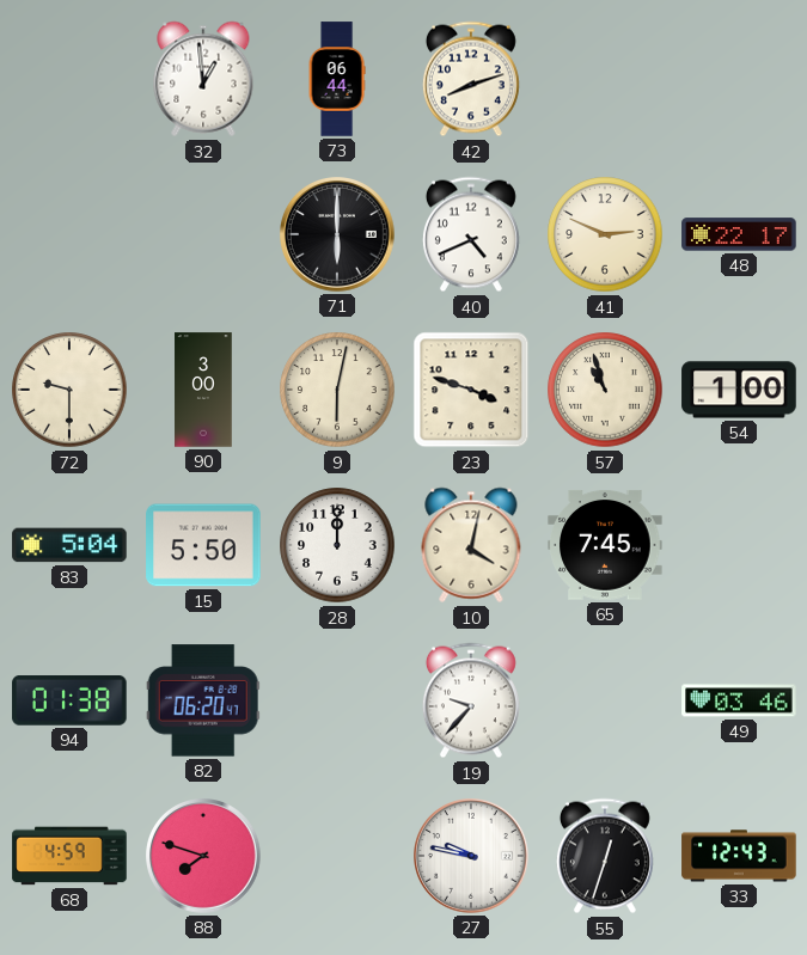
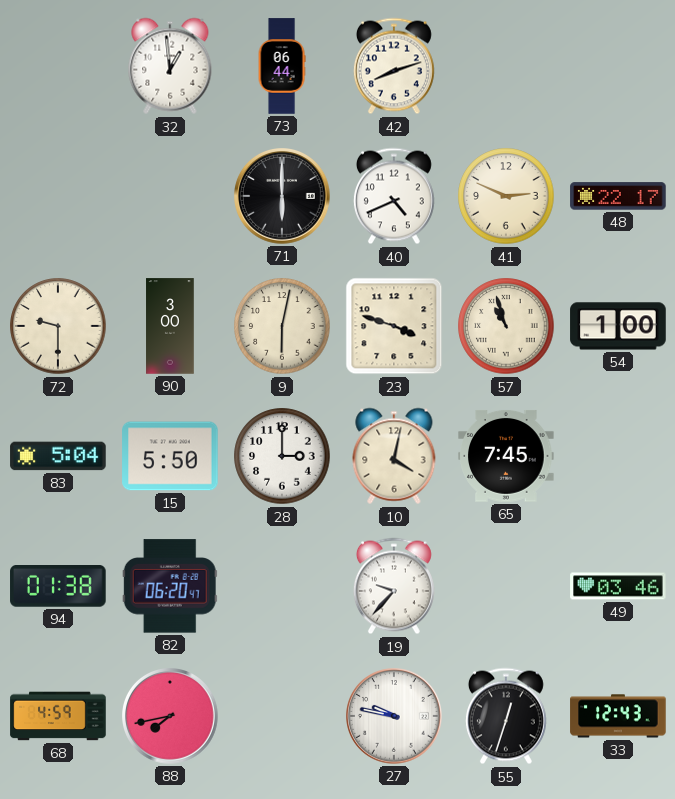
28: 12:00 -> 3:00
88: 7:48 -> 7:43
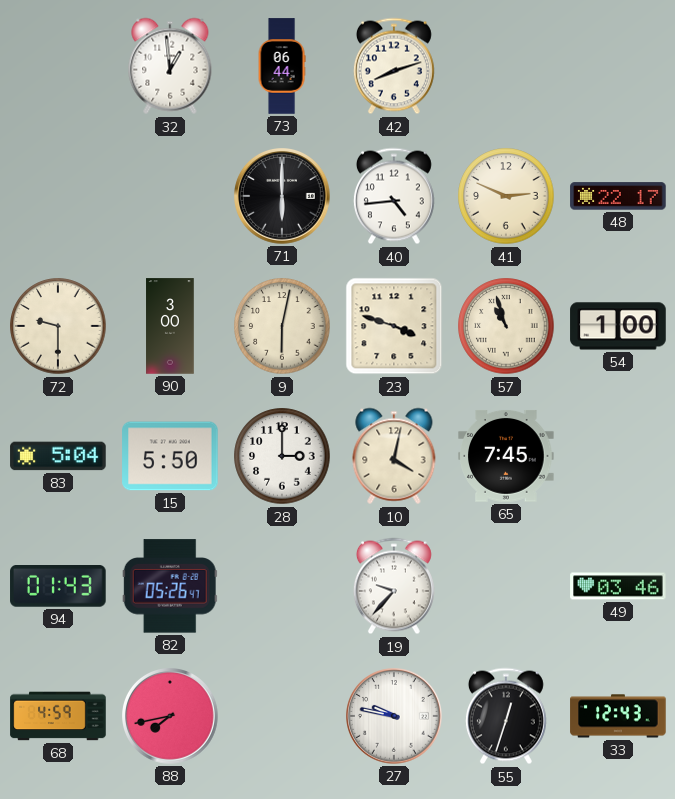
40: 4:41 -> 4:44
94: 01:38 -> 01:43
82: 06:20 -> 05:26
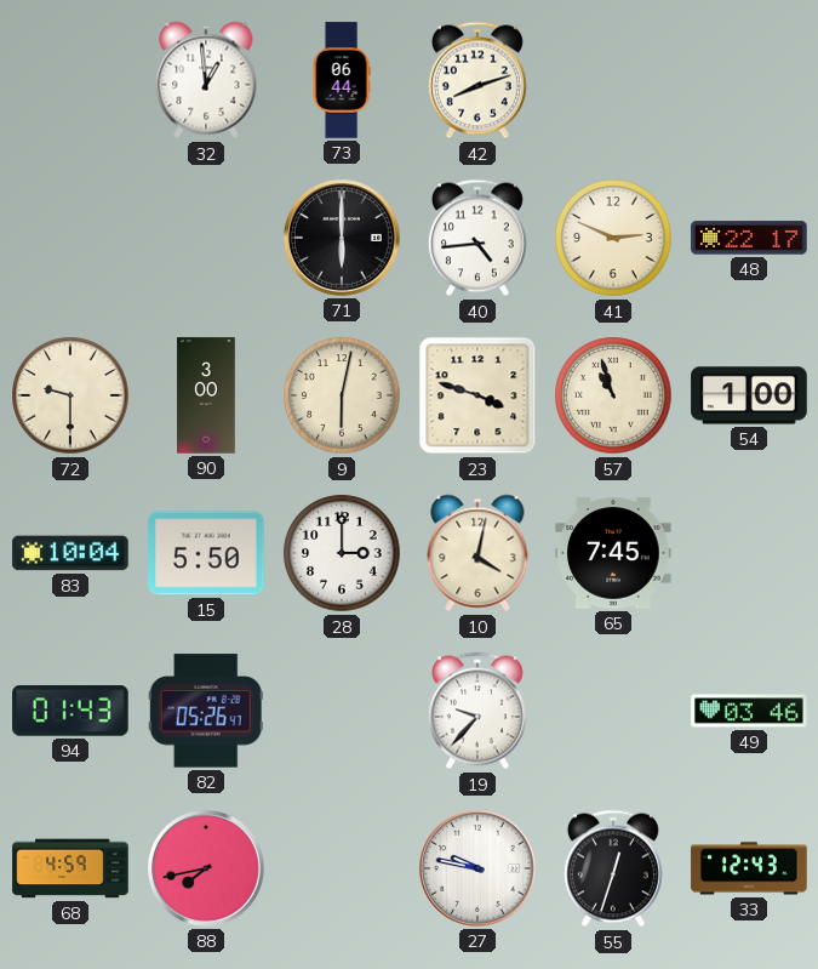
83: 5:04 -> 10:04
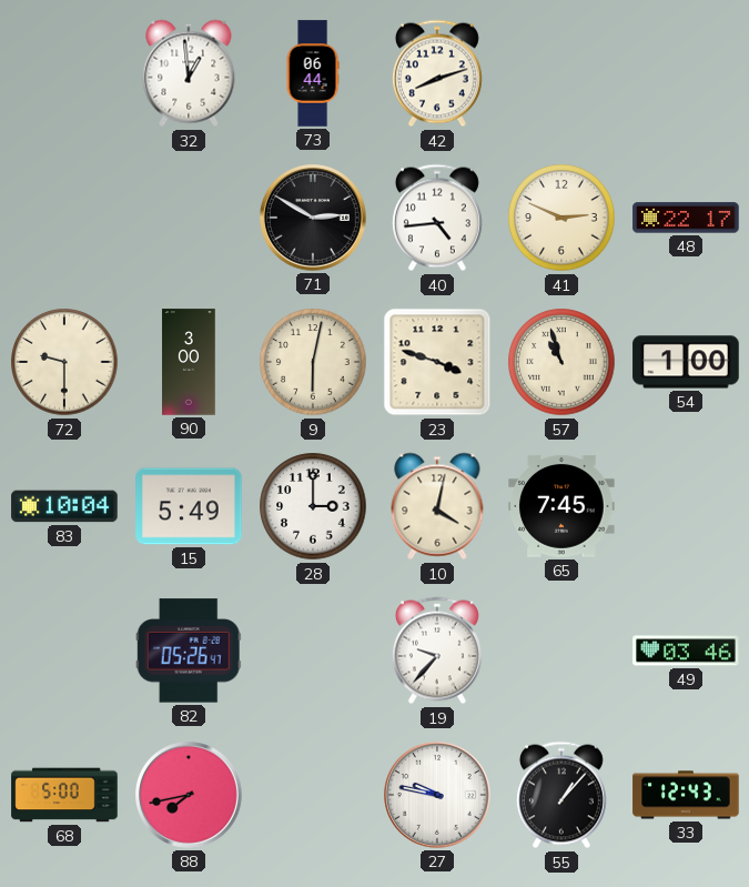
71: 6:00 -> 2:50
15: 5:50 -> 5:49
94: 01:43 -> none
68: 4:59 -> 5:00
55: 12:33 -> 1:07
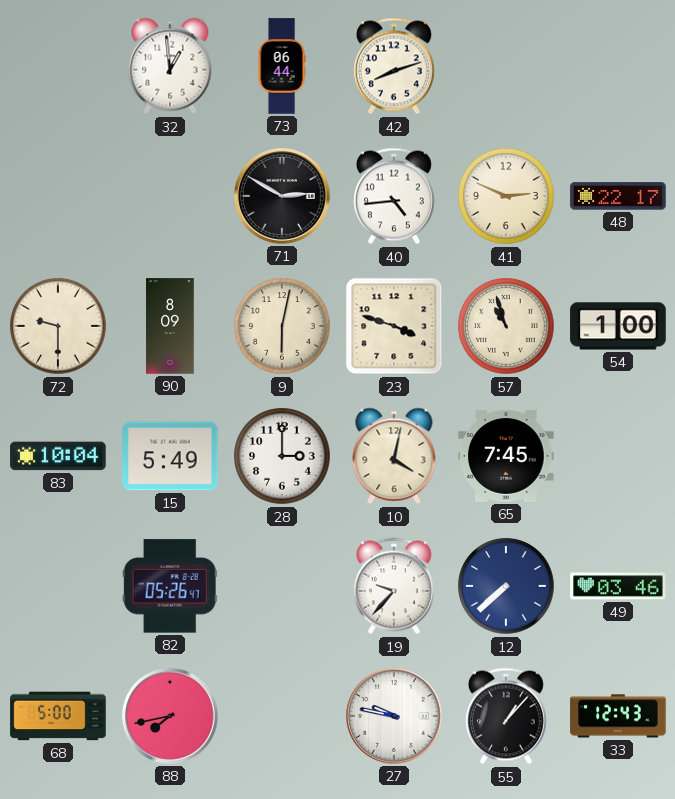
90: 3:00 -> 8:09
12: none -> 7:38
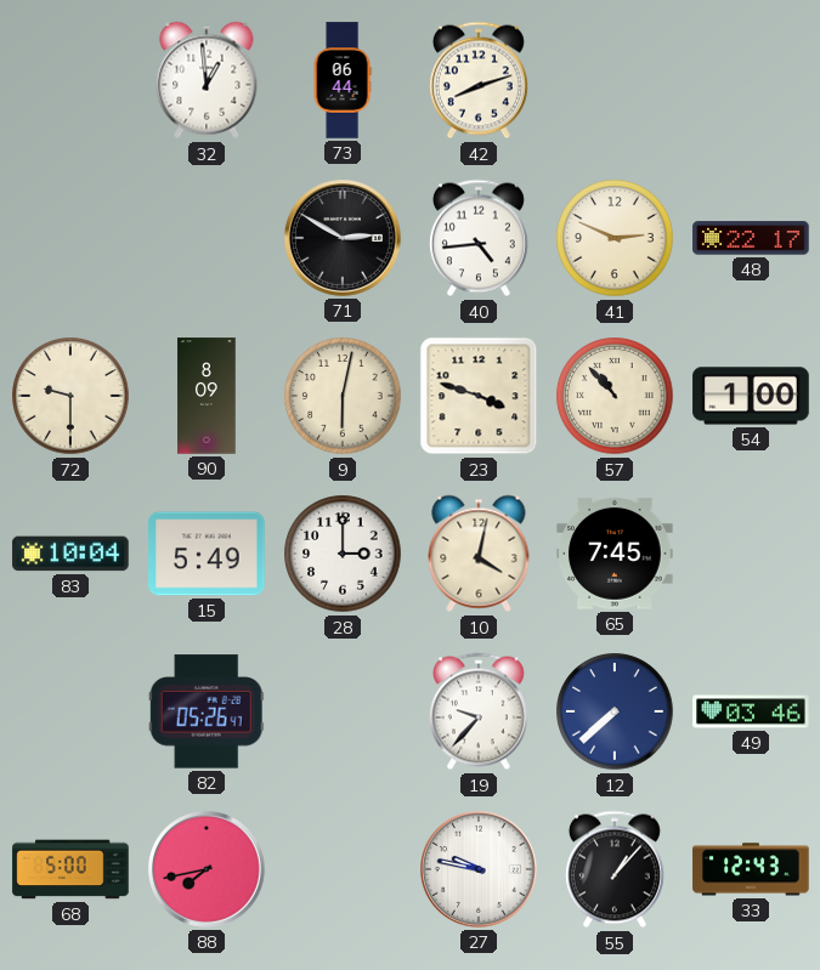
57: 10:57 -> 10:53
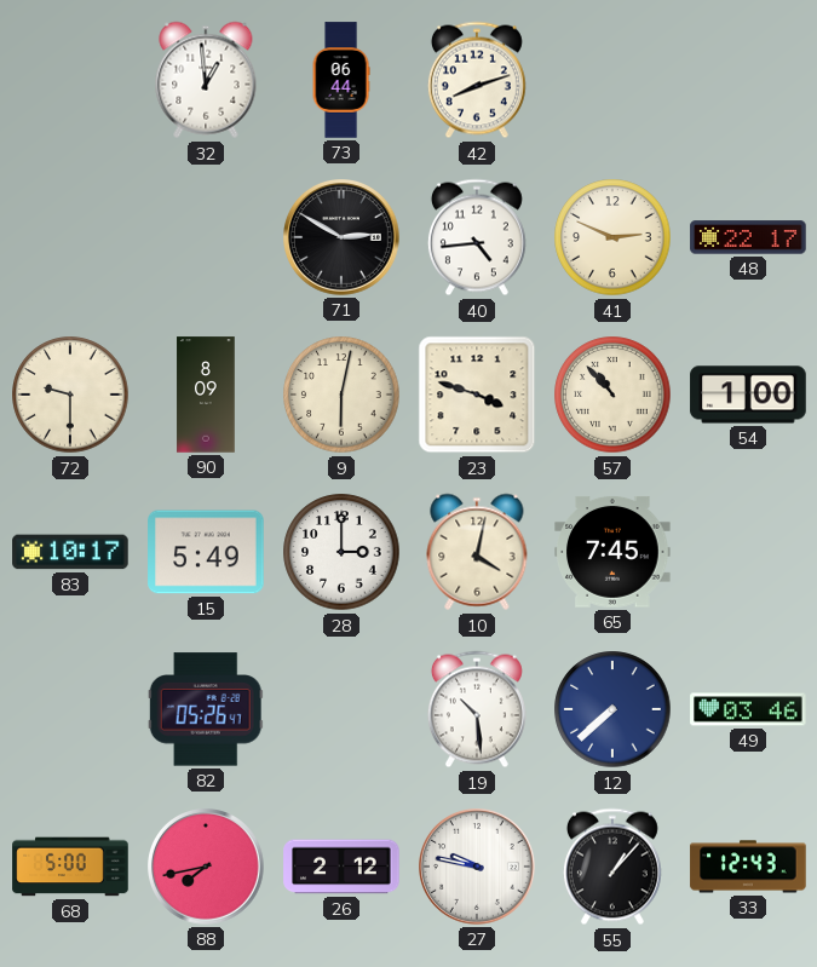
83: 10:04 -> 10:17
19: 9:37 -> 10:29
26: none -> 2:12
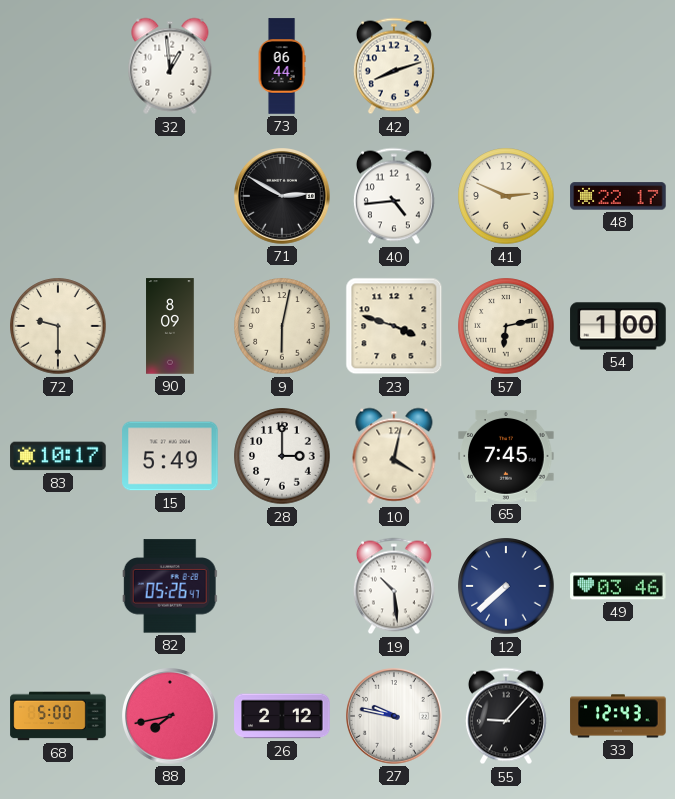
57: 10:53 -> 6:13
55: 1:07 -> 9:07
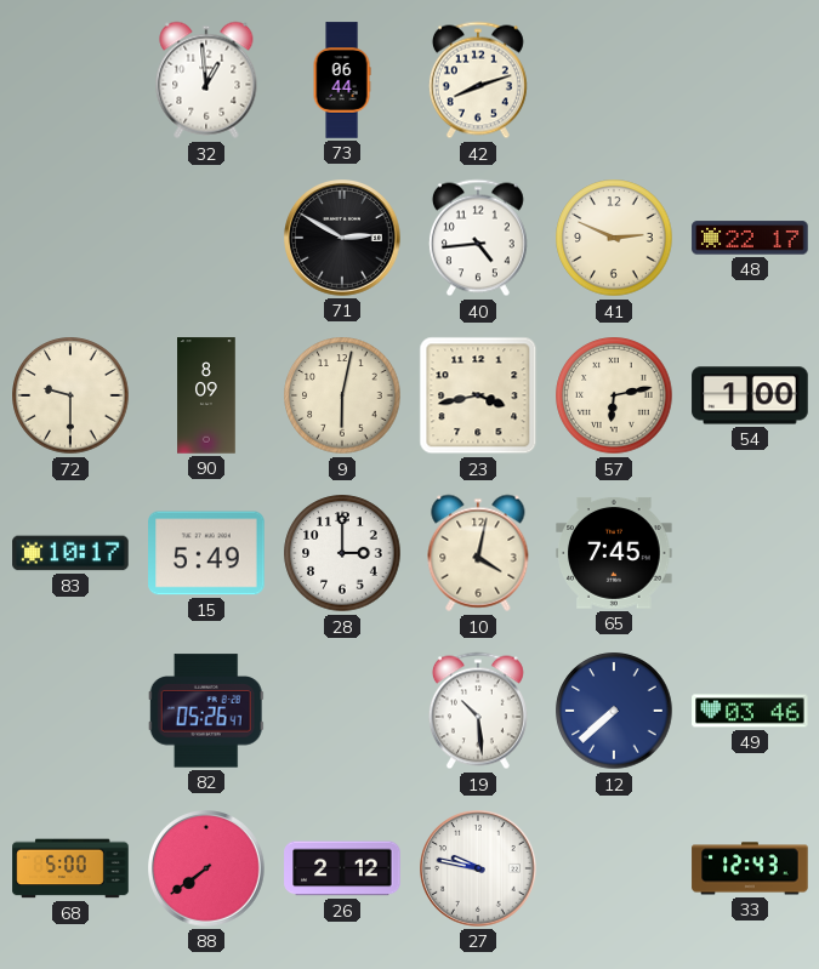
23: 3:48 -> 3:43
88: 7:43 -> 7:39
55: 9:07 -> none
